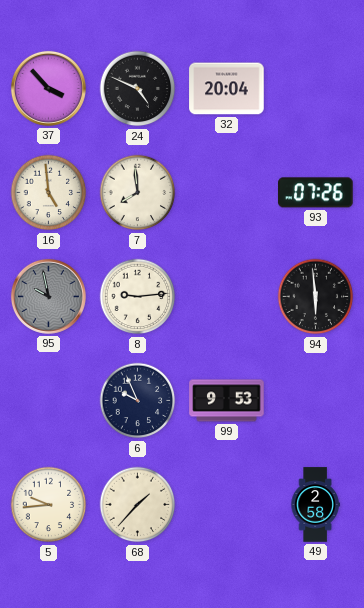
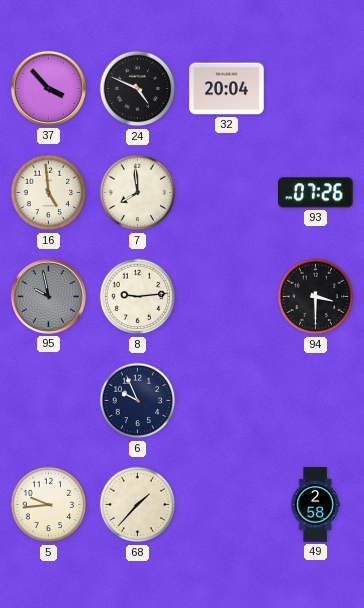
94: 5:59 -> 3:30
99: 9:53 -> none
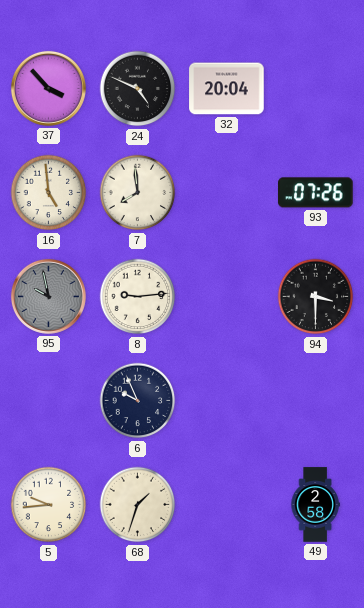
68: 1:37 -> 1:33
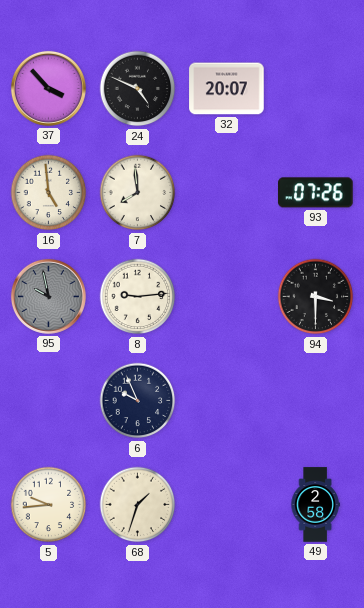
32: 20:04 -> 20:07
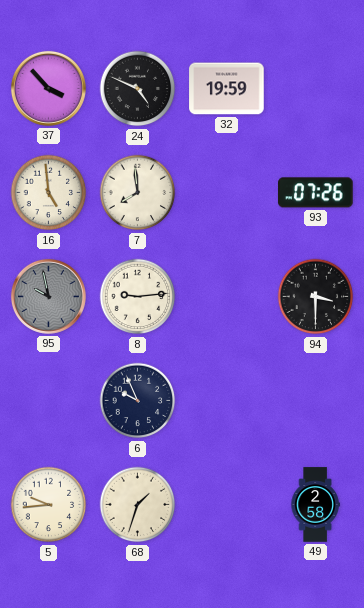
32: 20:07 -> 19:59
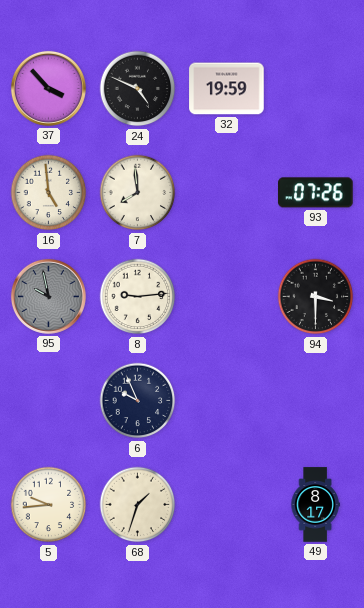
49: 2:58 -> 8:17
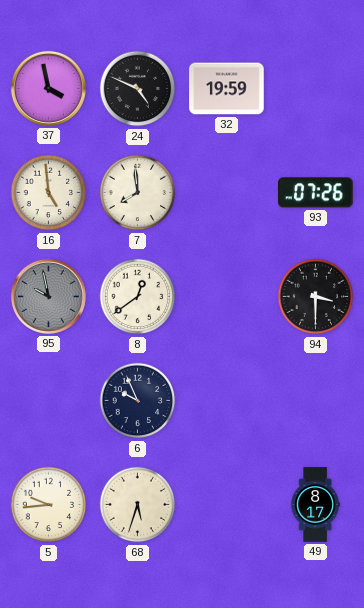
37: 3:53 -> 3:58
8: 9:14 -> 12:39
68: 1:33 -> 5:33
